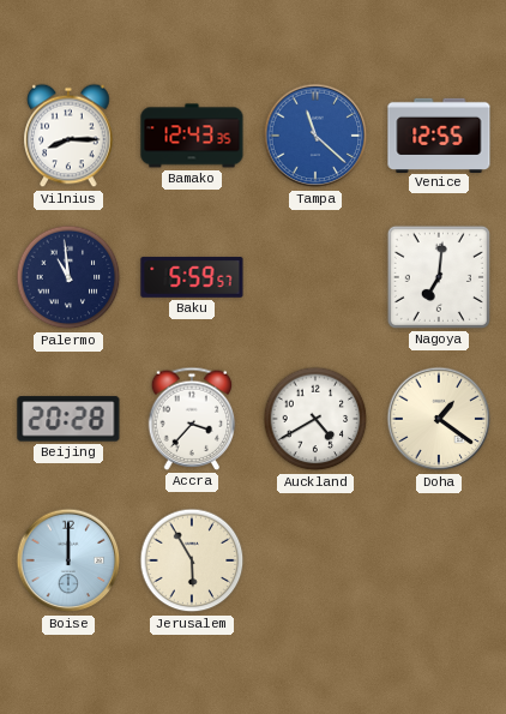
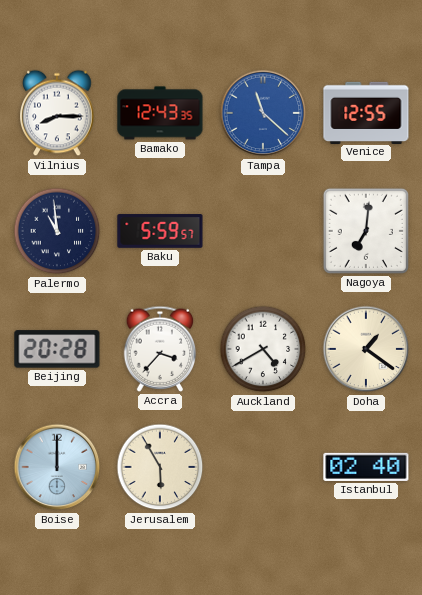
Istanbul: none -> 02:40
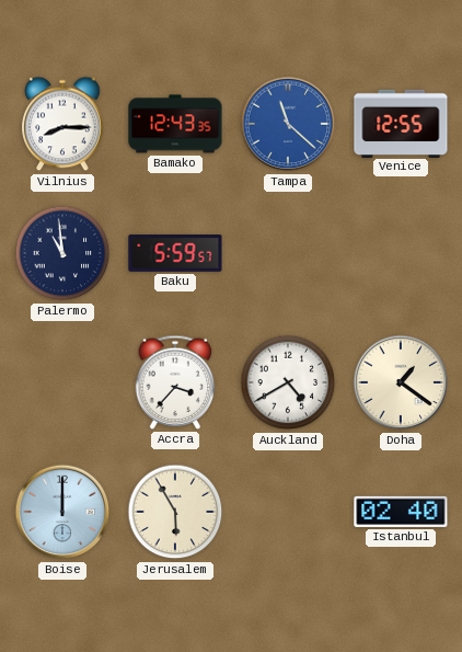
Nagoya: 7:01 -> none
Beijing: 20:28 -> none
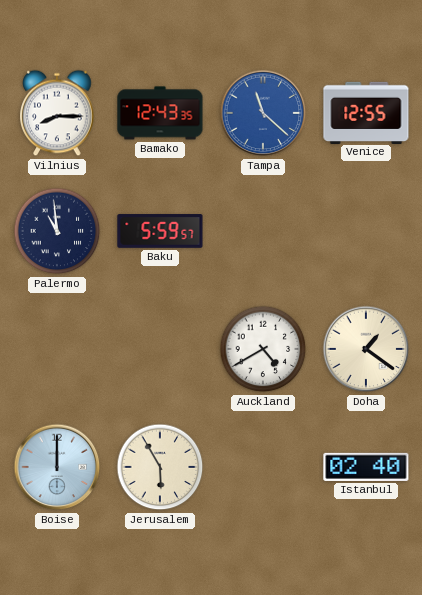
Accra: 3:37 -> none
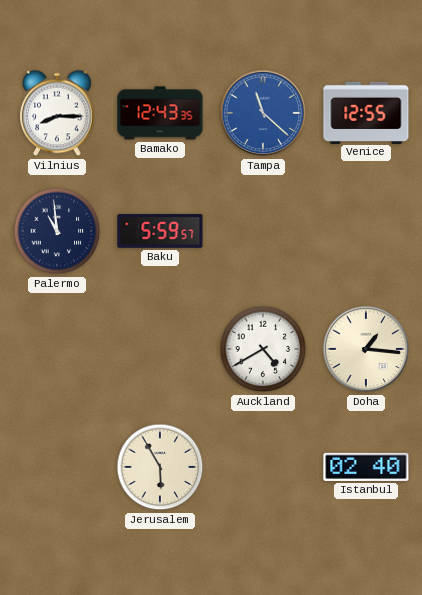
Doha: 1:21 -> 1:16
Boise: 12:00 -> none
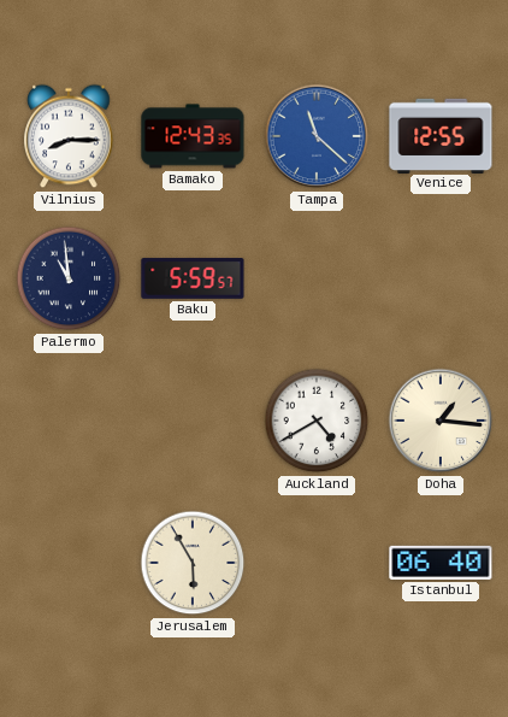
Istanbul: 02:40 -> 06:40
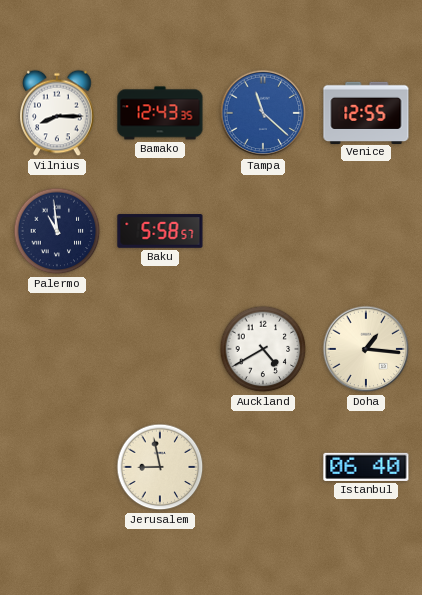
Baku: 5:59 -> 5:58
Jerusalem: 5:55 -> 8:58
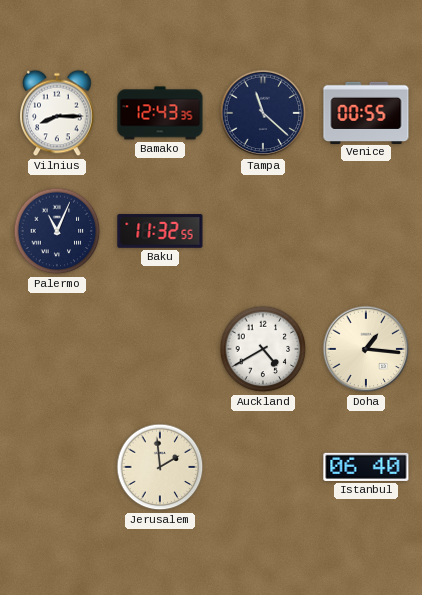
Tampa dial: blue -> navy
Venice: 12:55 -> 00:55
Palermo: 10:59 -> 11:04
Baku: 5:58 -> 11:32
Jerusalem: 8:58 -> 1:59
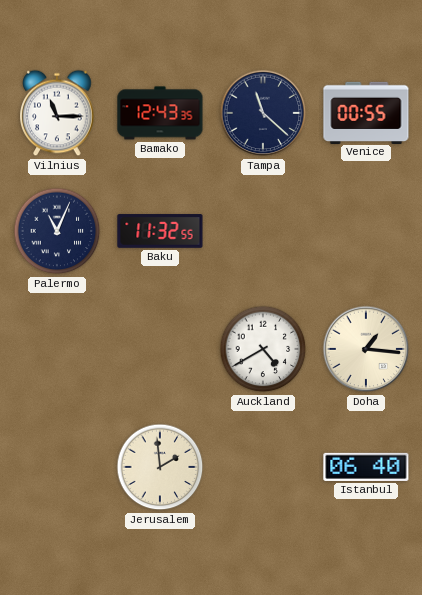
Vilnius: 8:15 -> 11:15
